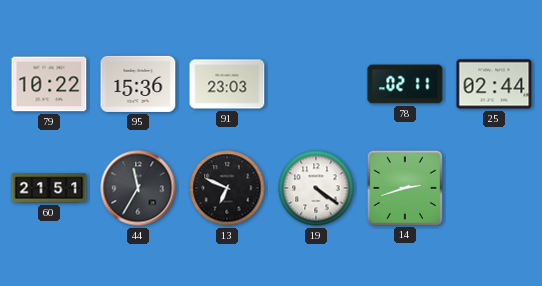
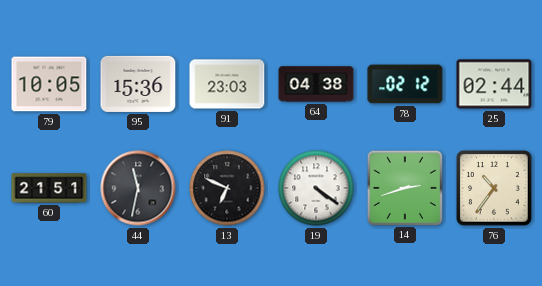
79: 10:22 -> 10:05
64: none -> 04:38
78: 02:11 -> 02:12
44: 11:35 -> 11:32
76: none -> 10:36
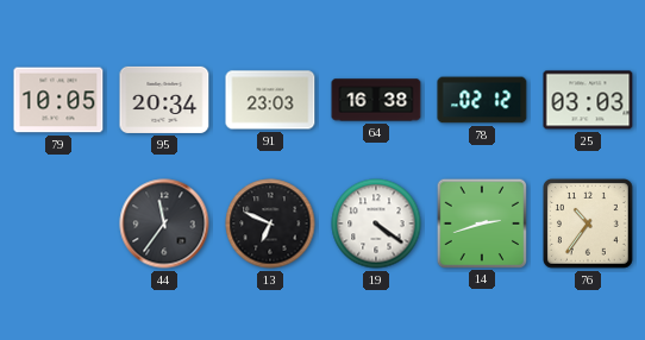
95: 15:36 -> 20:34
64: 04:38 -> 16:38
25: 02:44 -> 03:03
60: 21:51 -> none
44: 11:32 -> 11:36
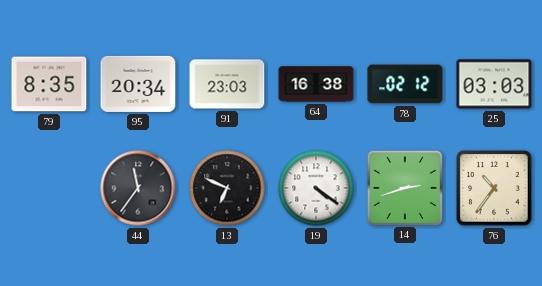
79: 10:05 -> 8:35
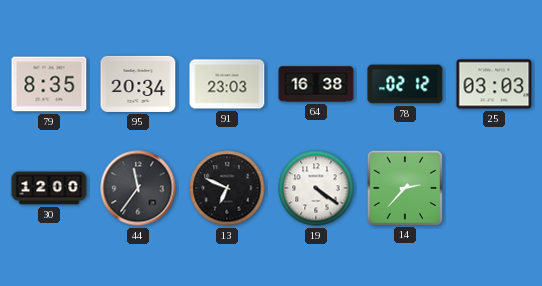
30: none -> 12:00
14: 2:42 -> 2:37
76: 10:36 -> none
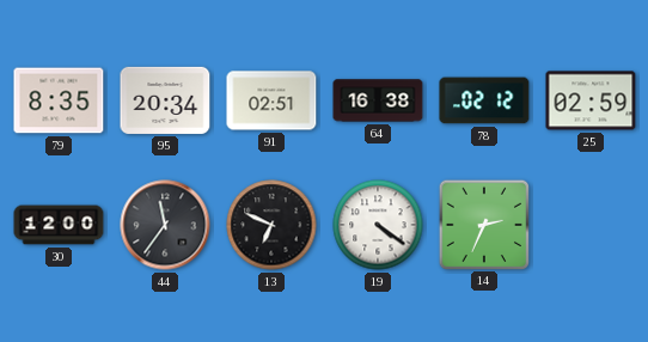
91: 23:03 -> 02:51
25: 03:03 -> 02:59
14: 2:37 -> 2:34
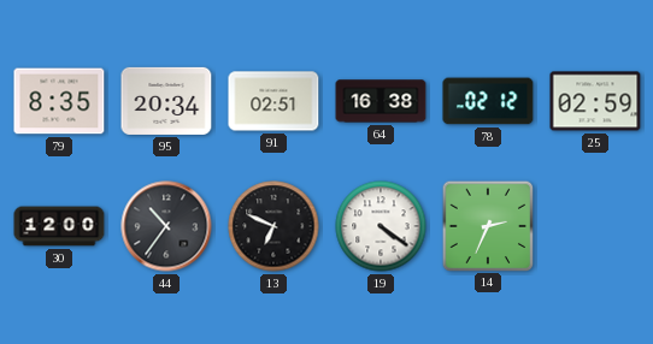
44: 11:36 -> 10:36
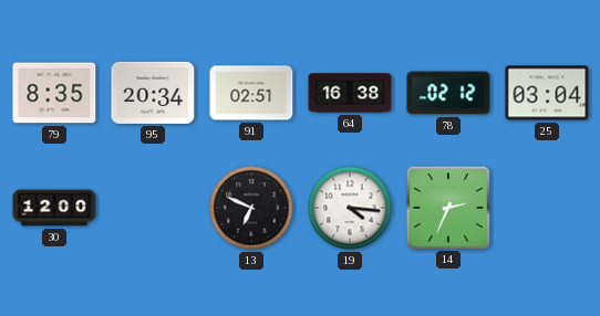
25: 02:59 -> 03:04
44: 10:36 -> none
19: 4:21 -> 4:16
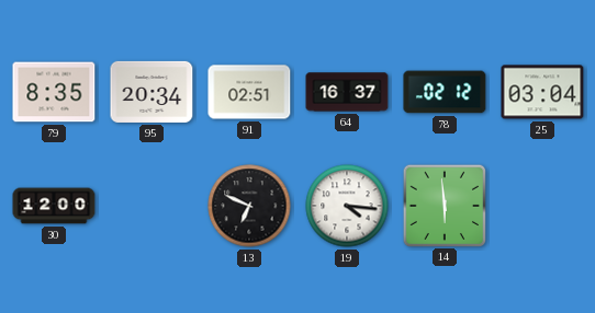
64: 16:38 -> 16:37
14: 2:34 -> 5:59
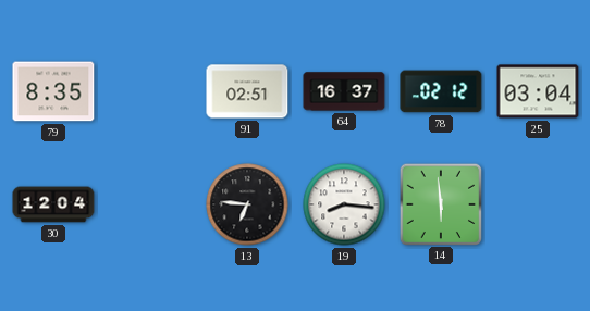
95: 20:34 -> none
30: 12:00 -> 12:04
13: 6:49 -> 6:46
19: 4:16 -> 8:16
